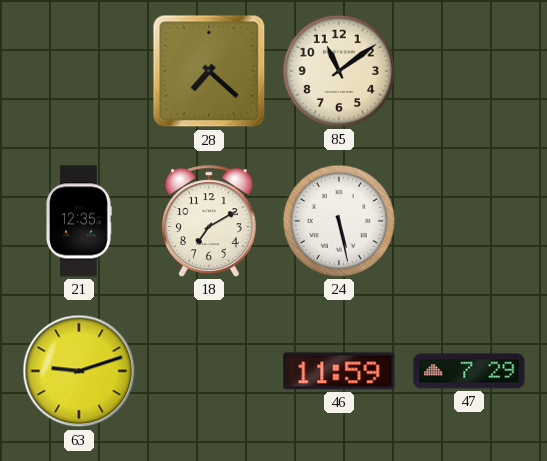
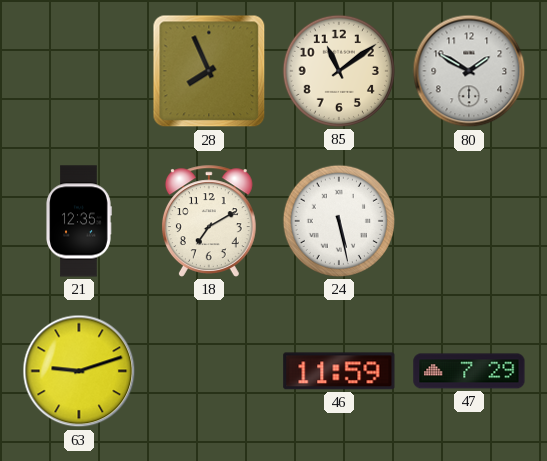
28: 7:22 -> 7:56
80: none -> 1:50
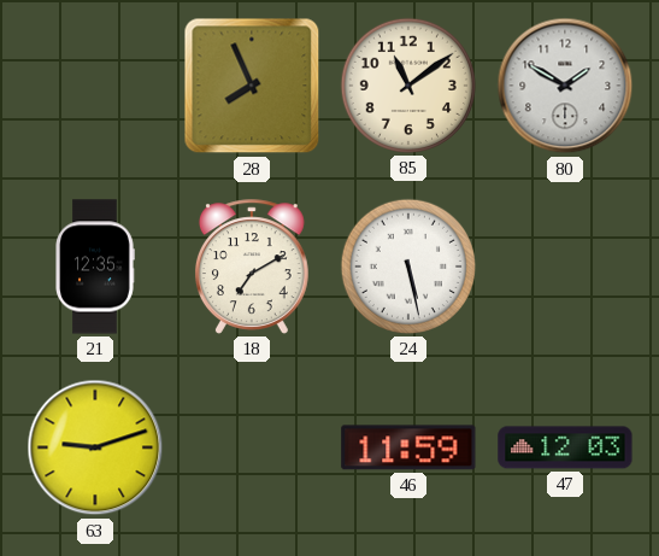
47: 7:29 -> 12:03
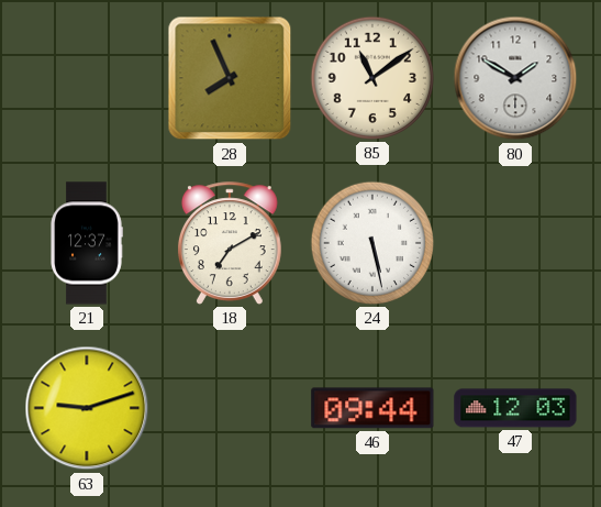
21: 12:35 -> 12:37
46: 11:59 -> 09:44
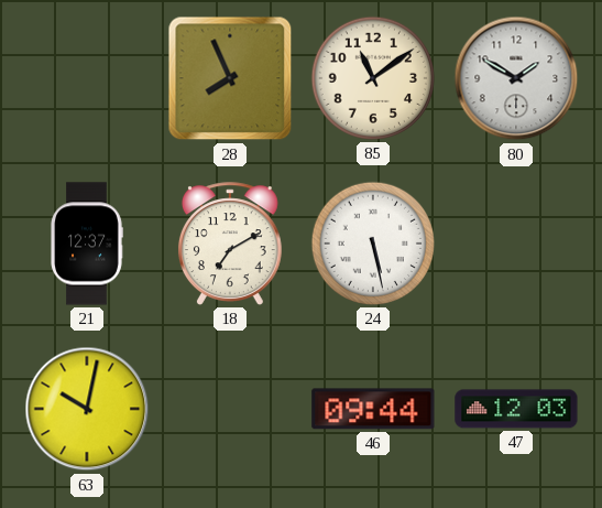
63: 9:12 -> 10:02
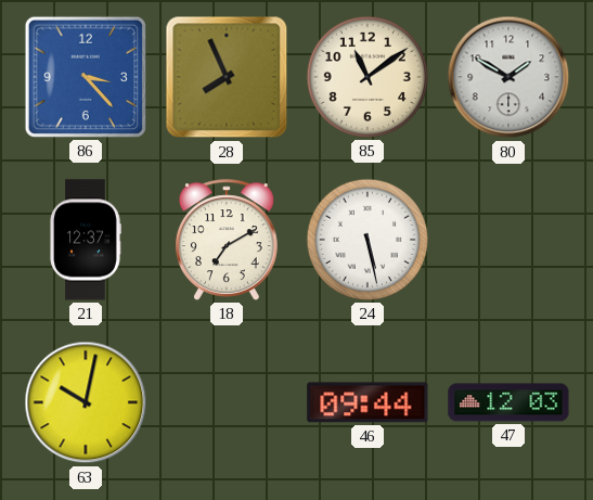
86: none -> 3:23
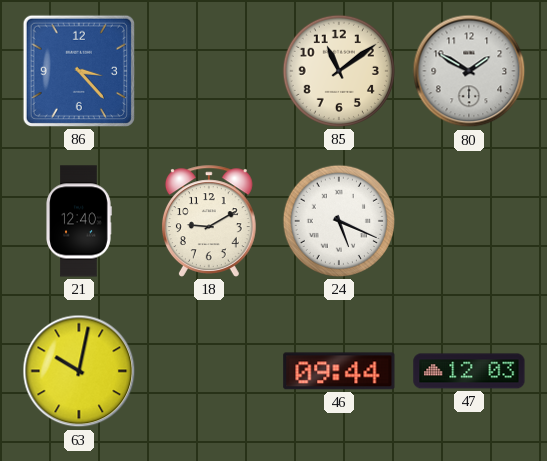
28: 7:56 -> none
21: 12:37 -> 12:40
18: 7:10 -> 9:10
24: 5:28 -> 5:19
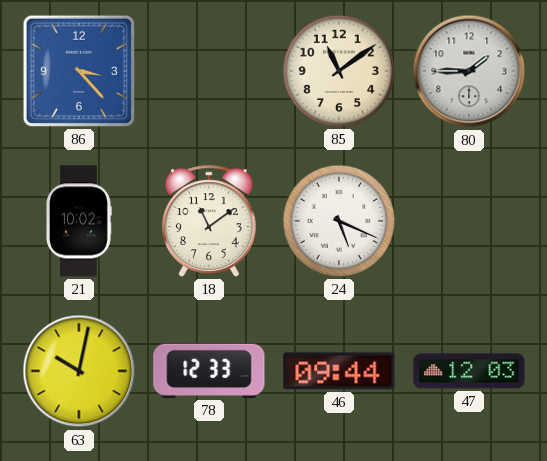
80: 1:50 -> 1:45
21: 12:40 -> 10:02
18: 9:10 -> 11:09
78: none -> 12:33
